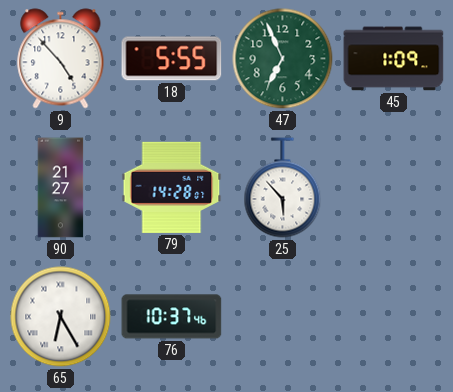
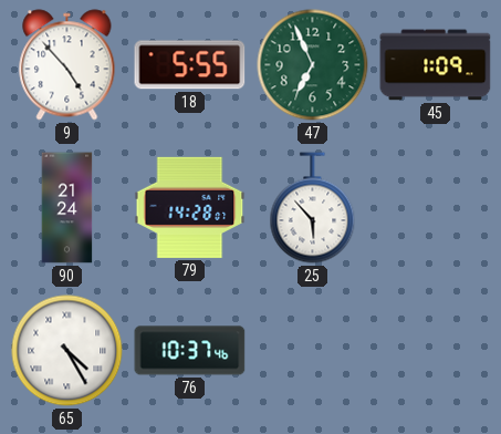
90: 21:27 -> 21:24
65: 6:25 -> 4:25
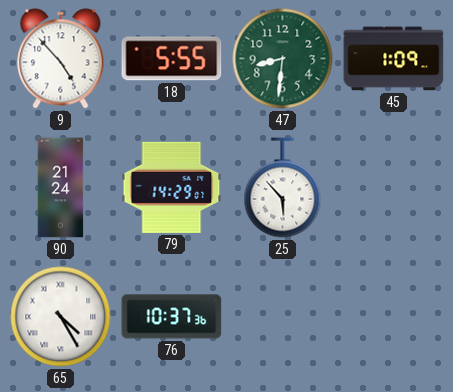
47: 6:56 -> 8:31
79: 14:28 -> 14:29
76: 10:37:46 -> 10:37:36
